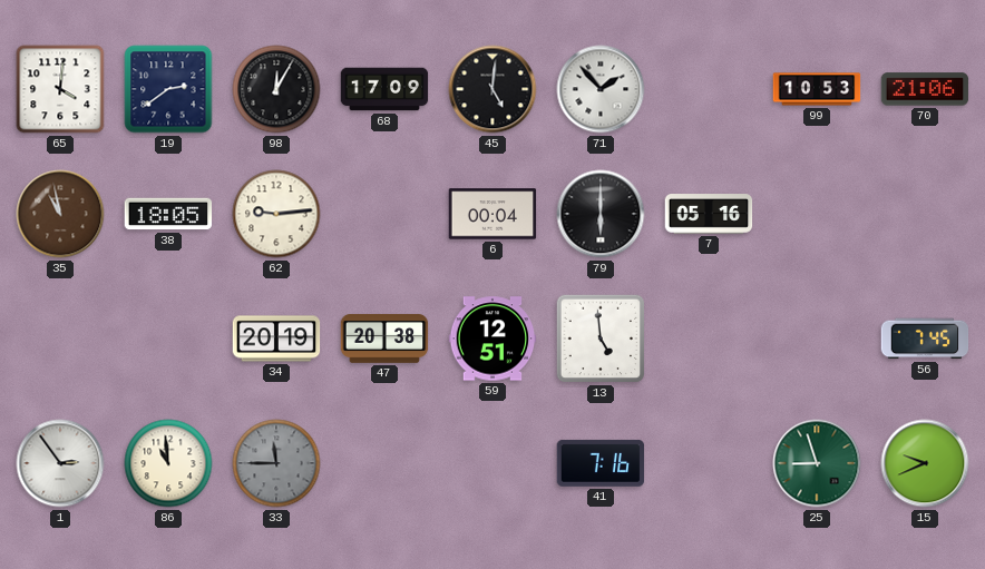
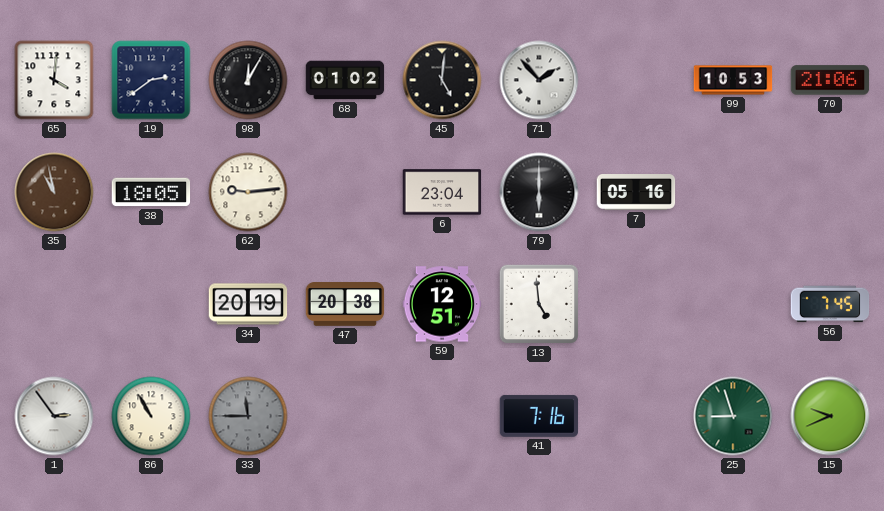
68: 17:09 -> 01:02
6: 00:04 -> 23:04
86: 10:59 -> 10:55
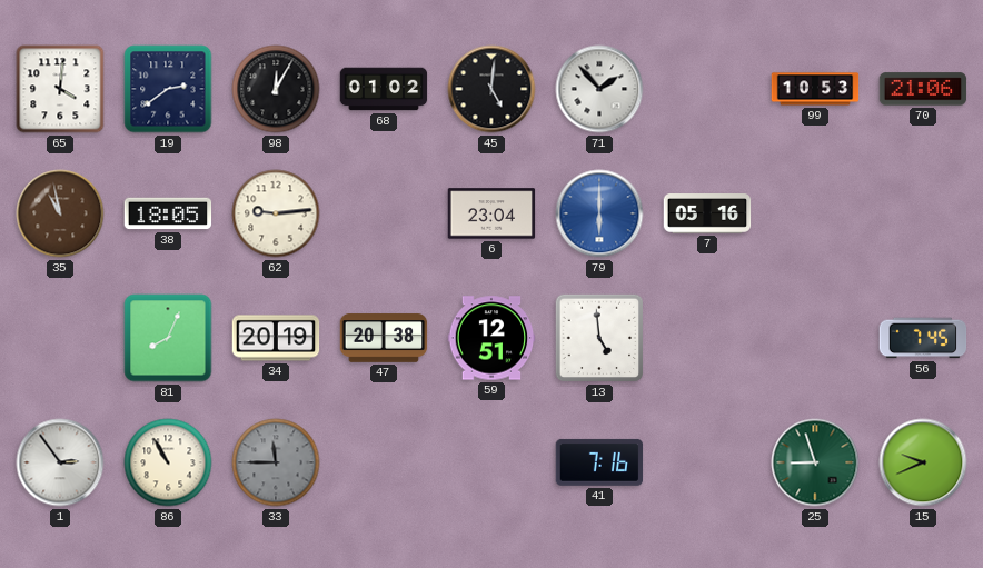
79 dial: black -> blue
81: none -> 8:04
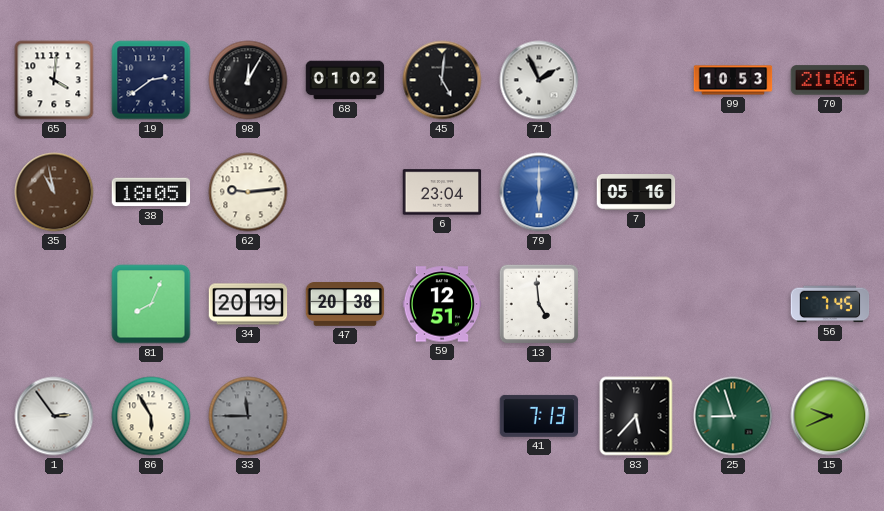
71: 1:53 -> 1:56
86: 10:55 -> 5:55
41: 7:16 -> 7:13
83: none -> 5:37
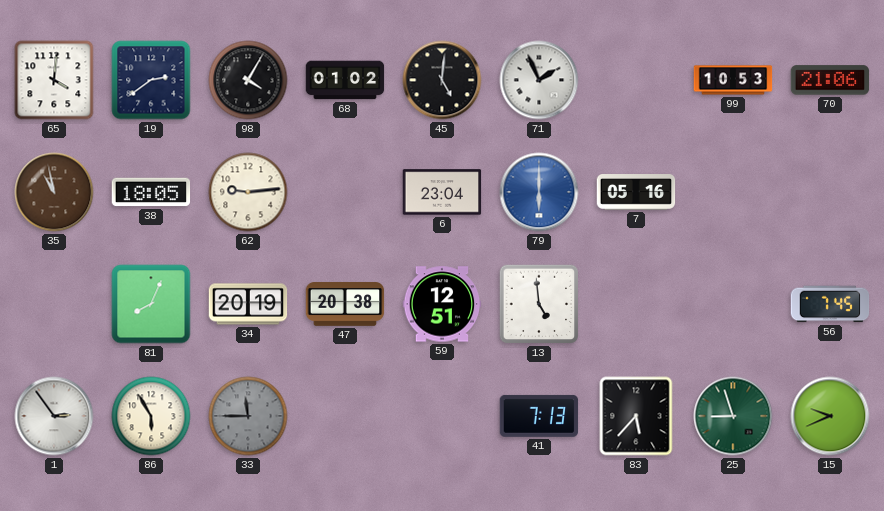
98: 12:05 -> 4:05
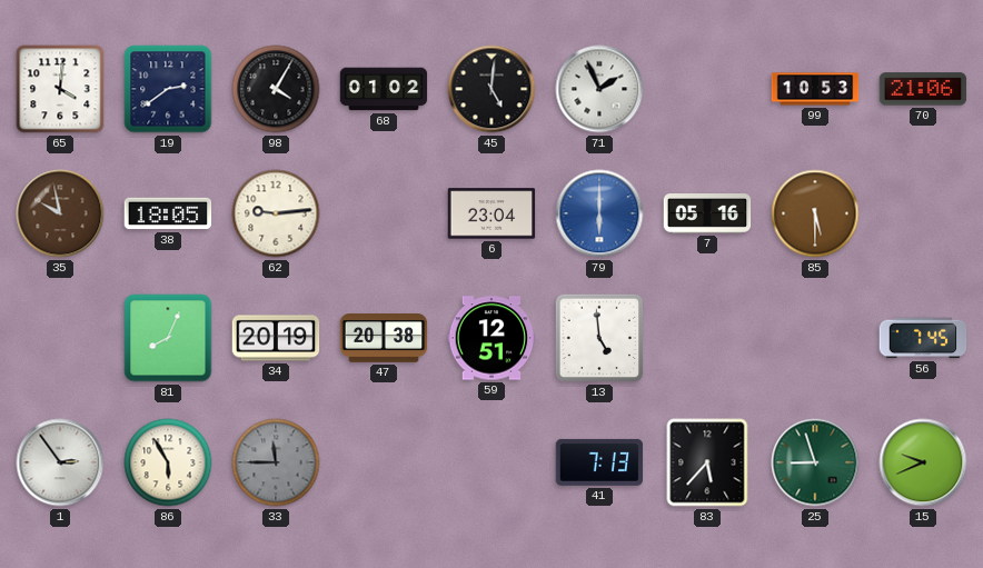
35: 10:58 -> 9:58
85: none -> 5:30
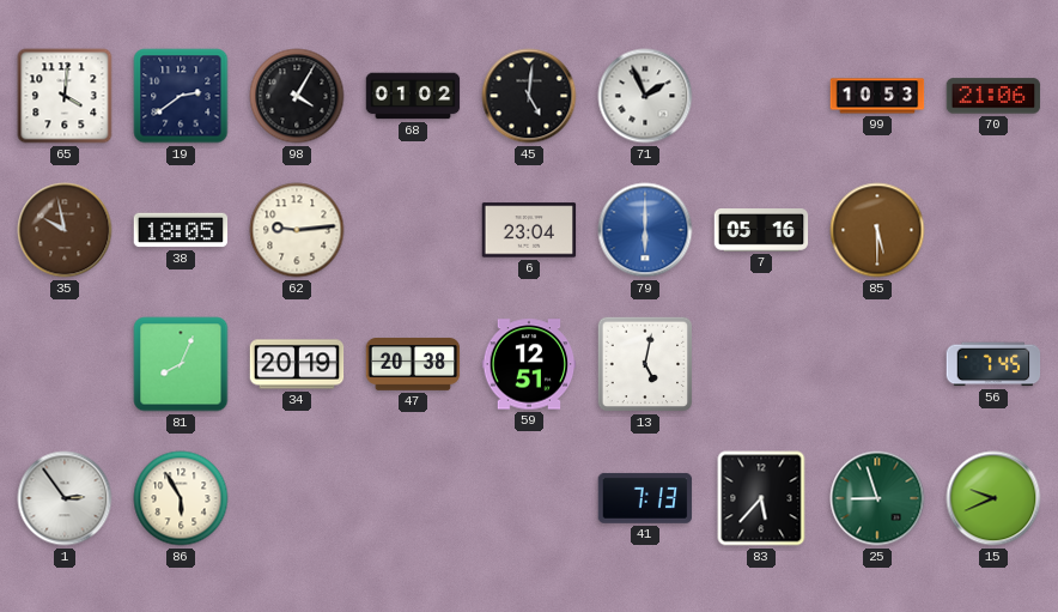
13: 4:59 -> 5:02
33: 11:45 -> none
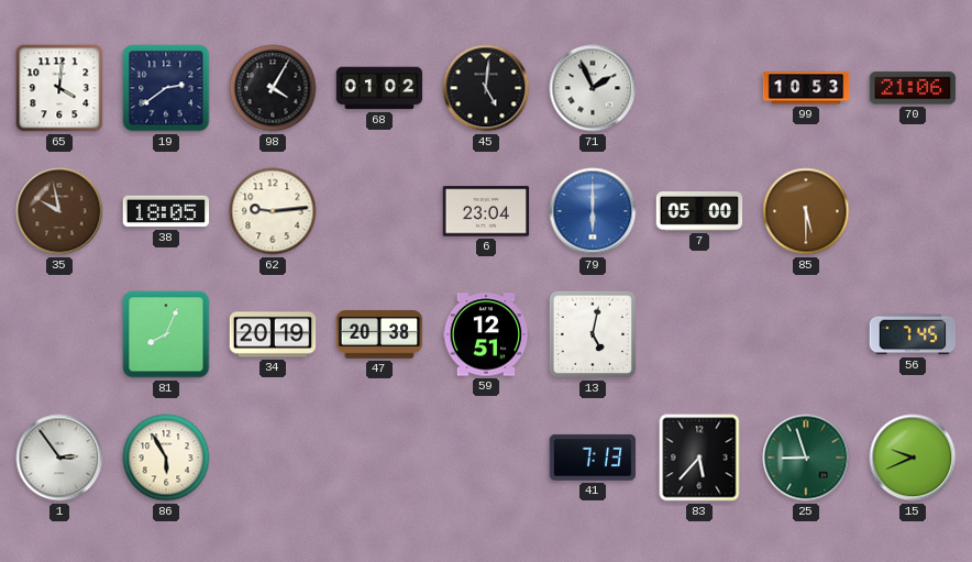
7: 05:16 -> 05:00
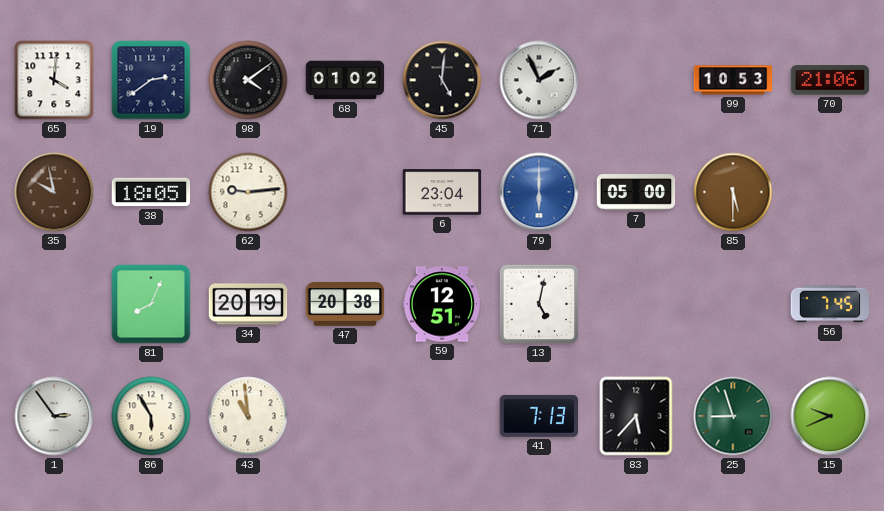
98: 4:05 -> 4:09
43: none -> 10:59
